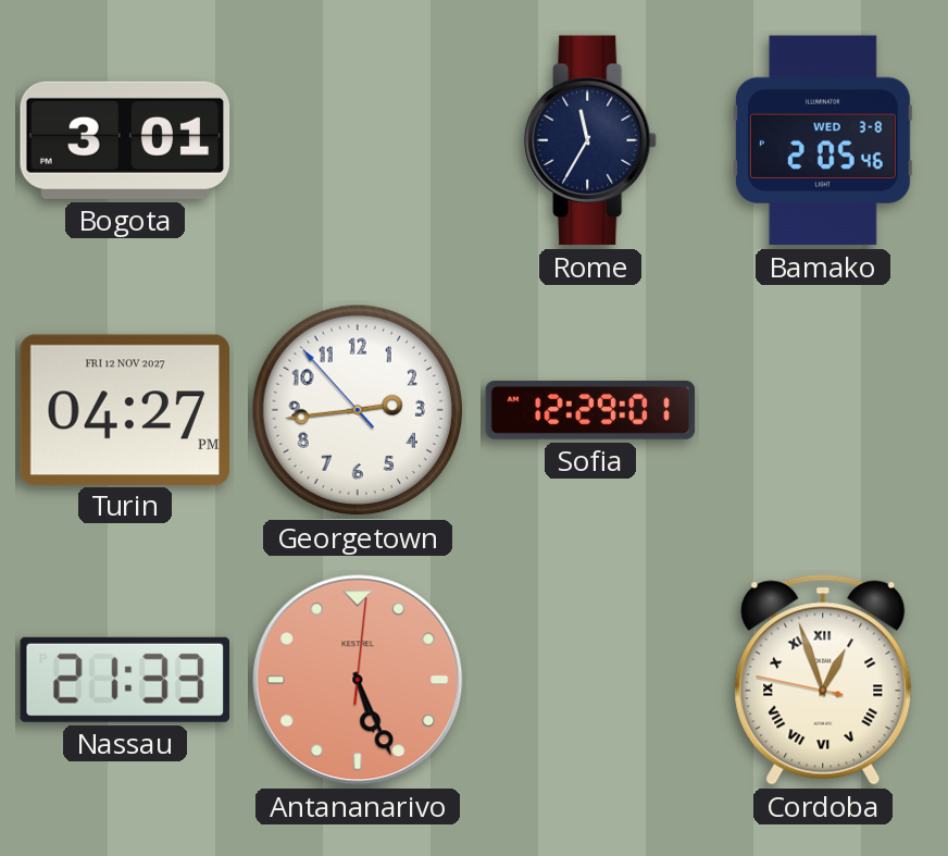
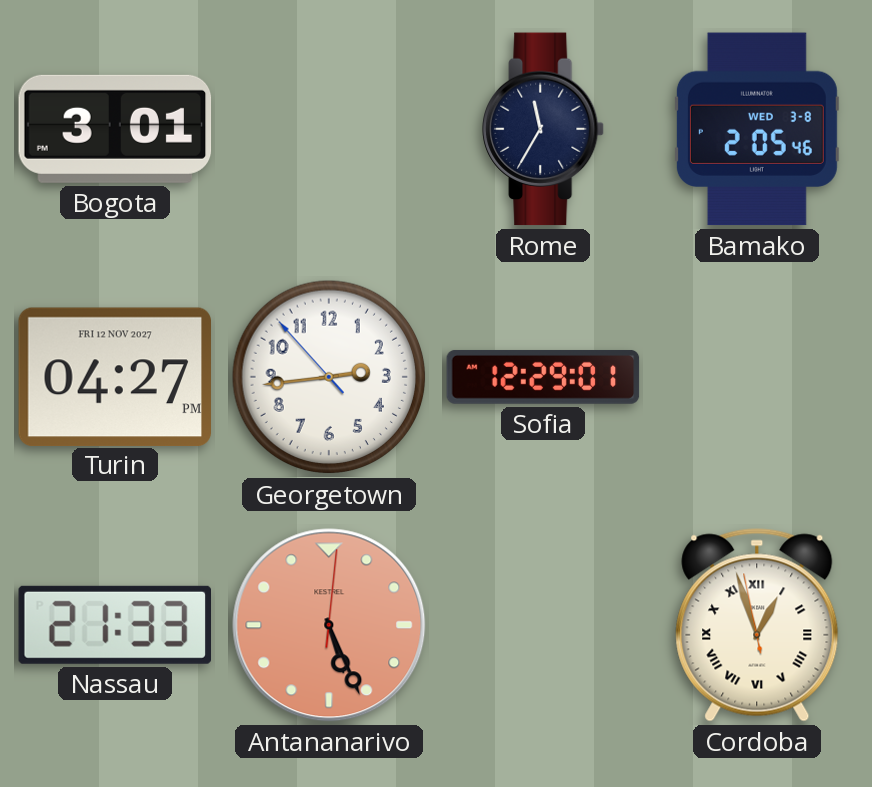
Cordoba: 12:56:47 -> 12:56:58
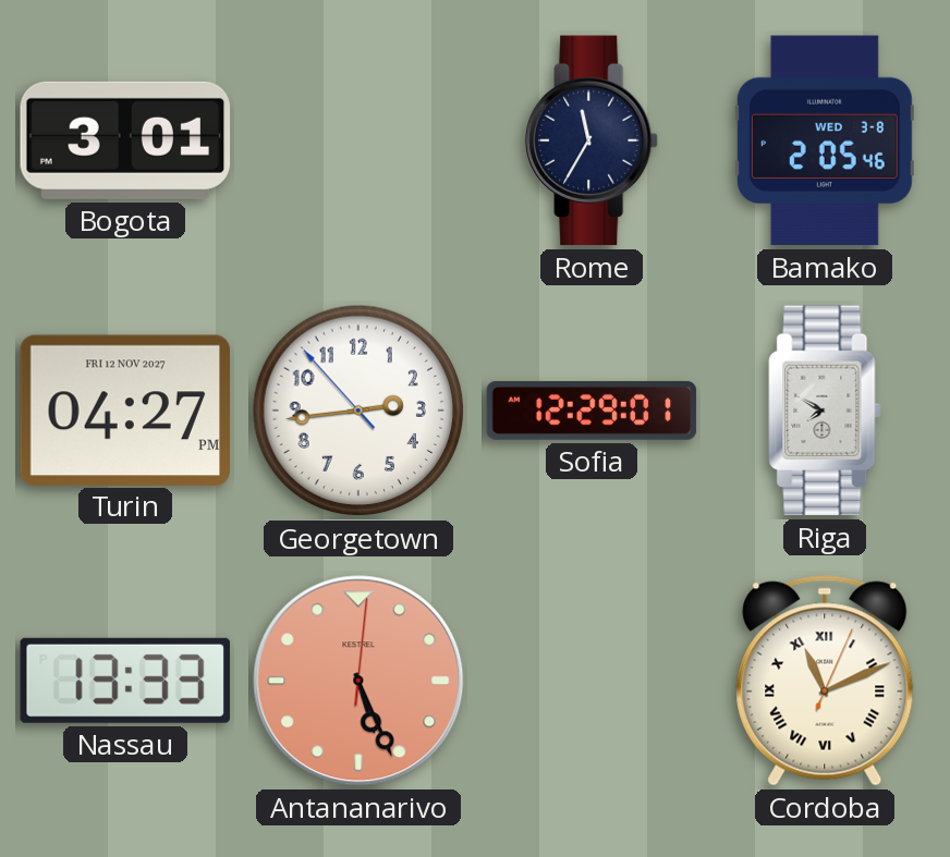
Riga: none -> 7:50
Nassau: 21:33 -> 13:33
Cordoba: 12:56 -> 11:11
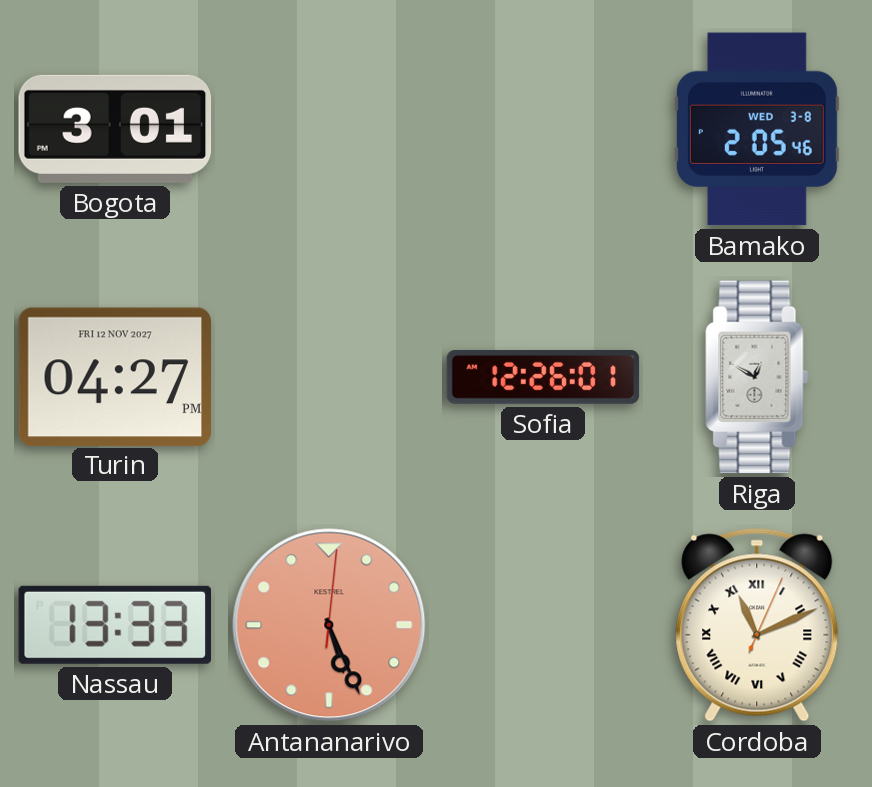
Rome: 11:35 -> none
Georgetown: 2:43 -> none
Sofia: 12:29 -> 12:26
Riga: 7:50 -> 12:50
